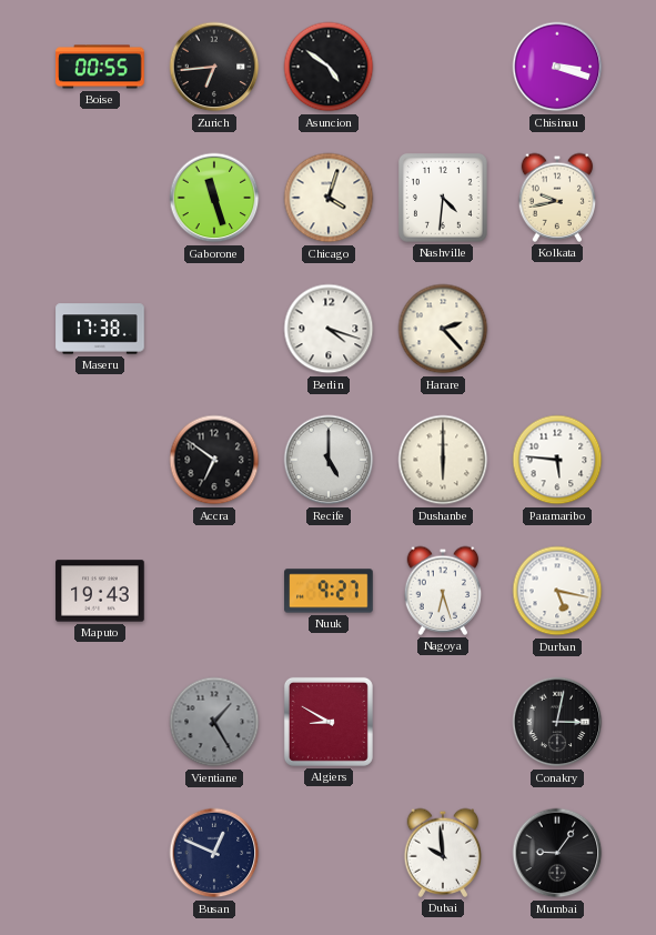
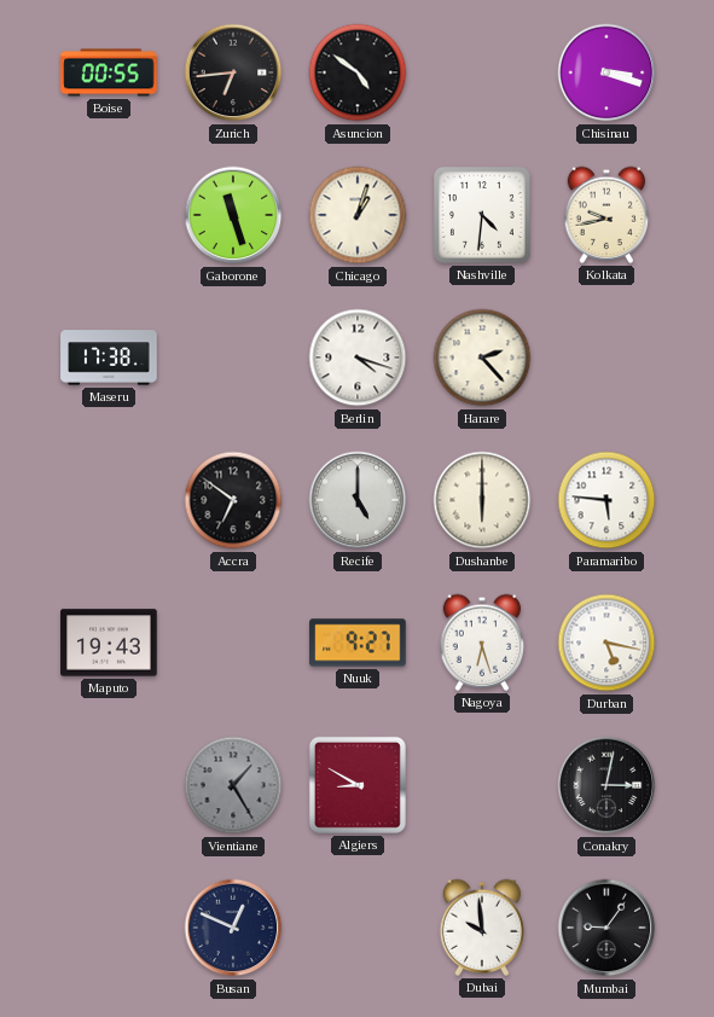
Chicago: 4:03 -> 1:03
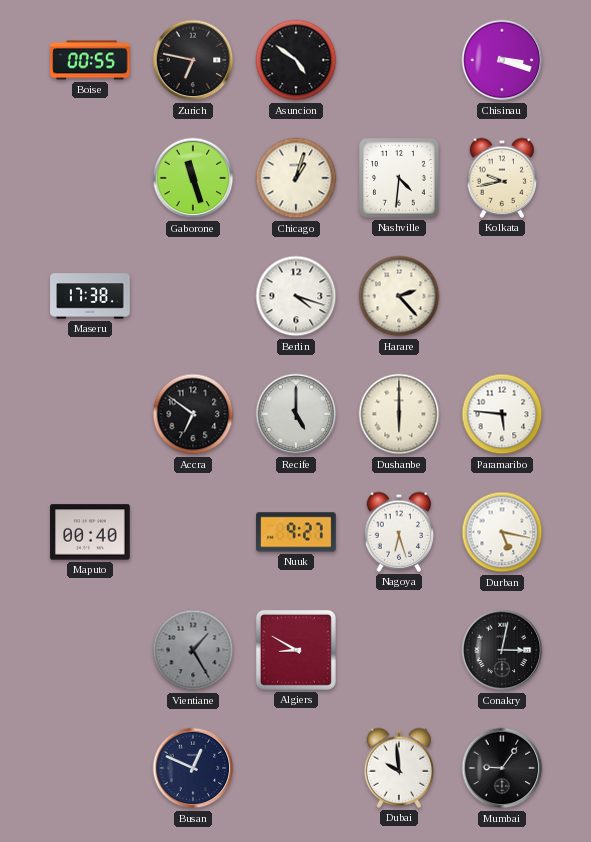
Zurich: 6:44 -> 6:47
Maputo: 19:43 -> 00:40
